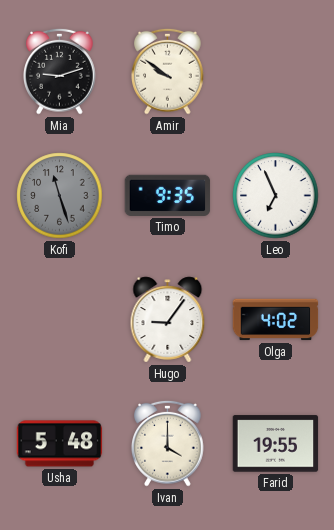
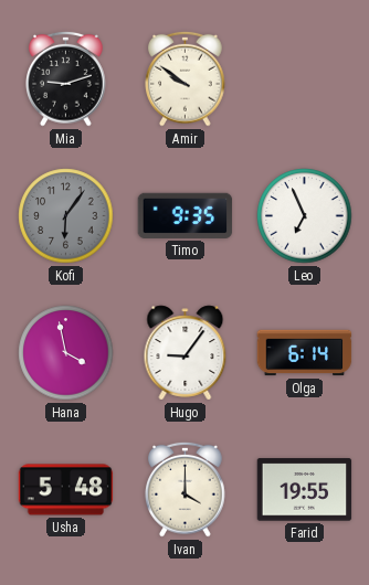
Kofi: 11:27 -> 6:06
Hana: none -> 3:58
Olga: 4:02 -> 6:14
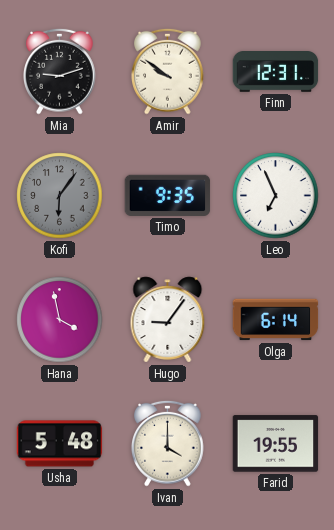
Finn: none -> 12:31
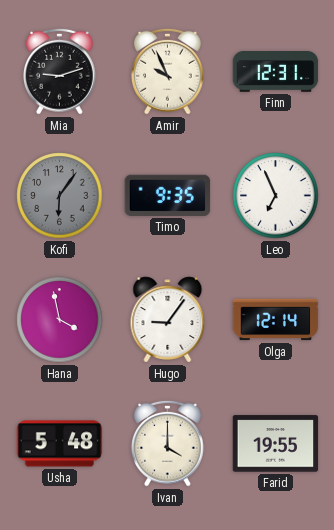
Amir: 9:51 -> 9:56
Olga: 6:14 -> 12:14
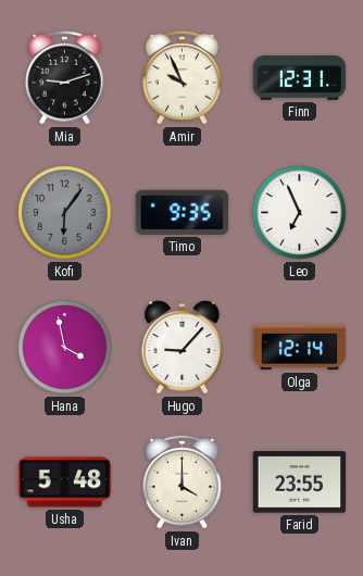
Hugo: 9:06 -> 9:07
Farid: 19:55 -> 23:55
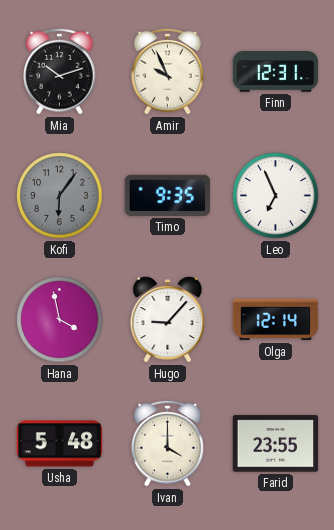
Mia: 9:12 -> 10:12
